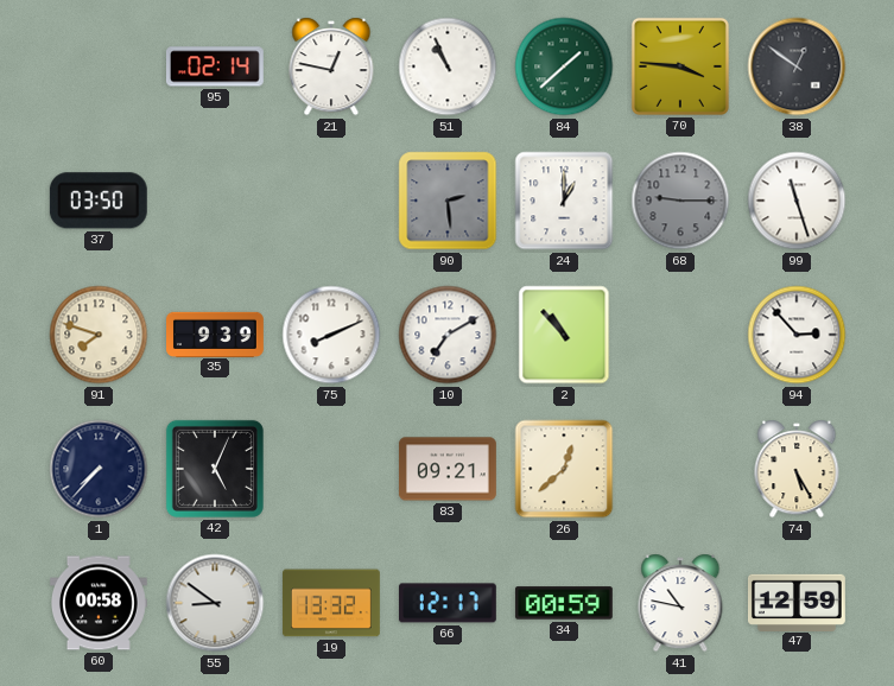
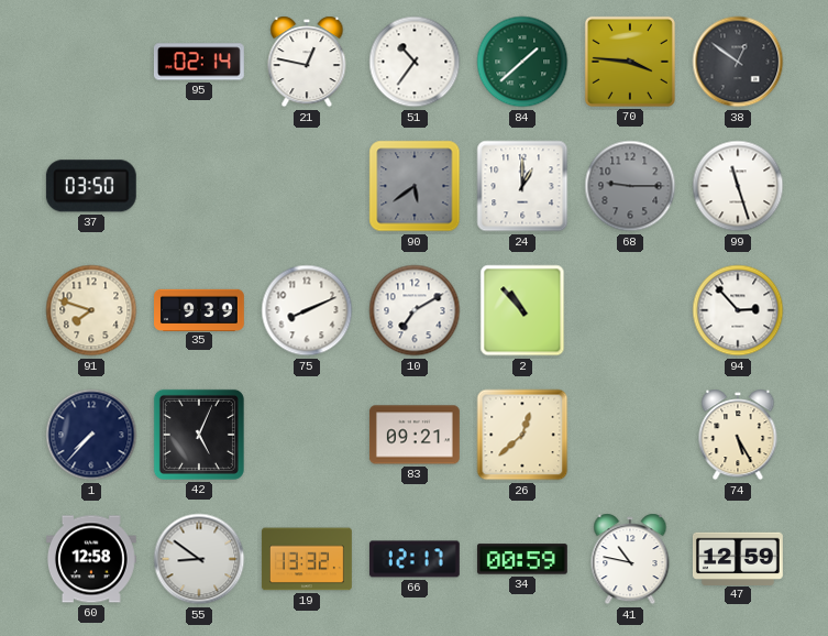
51: 10:56 -> 10:36
90: 2:29 -> 5:39
60: 00:58 -> 12:58
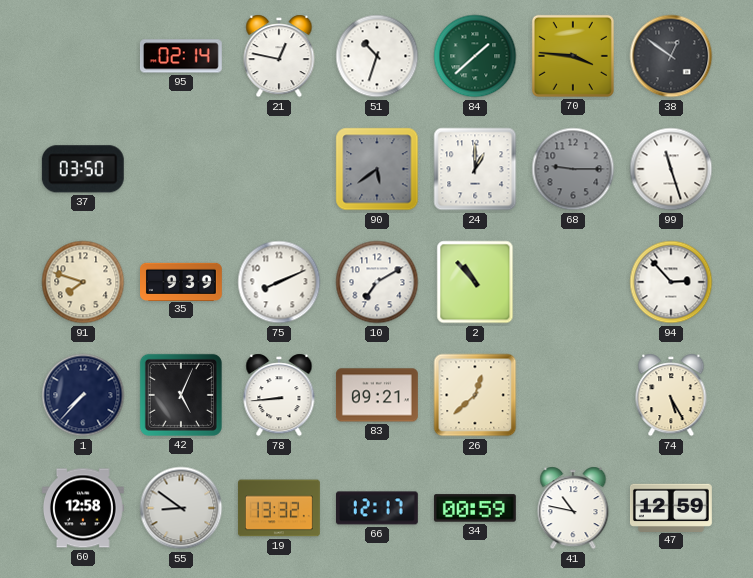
51: 10:36 -> 10:33
78: none -> 8:44
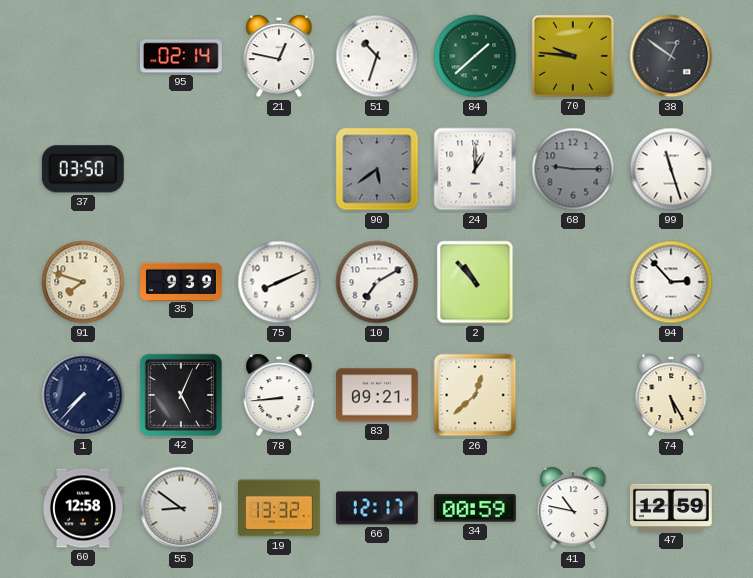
70: 3:46 -> 9:46
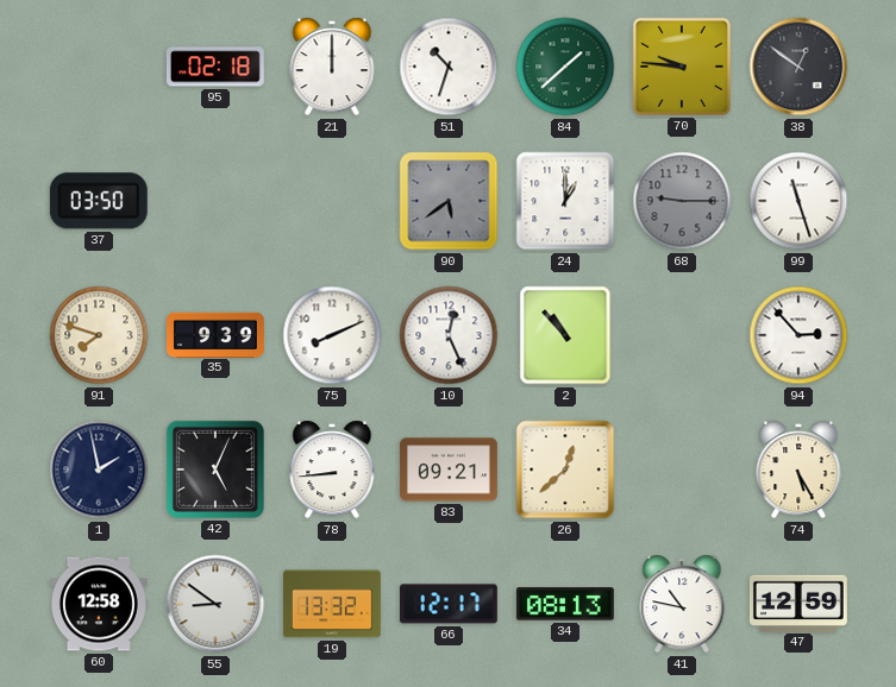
95: 02:14 -> 02:18
21: 12:47 -> 12:00
10: 7:10 -> 12:26
1: 7:37 -> 1:58
34: 00:59 -> 08:13
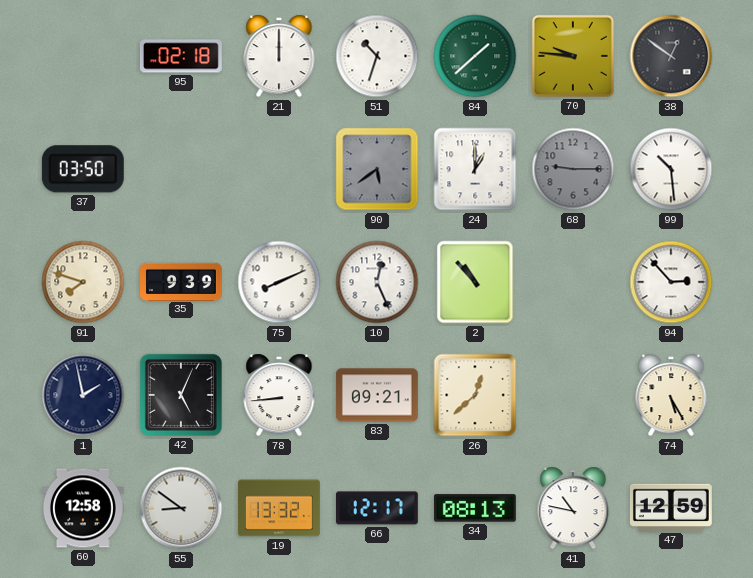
99: 11:27 -> 10:29
